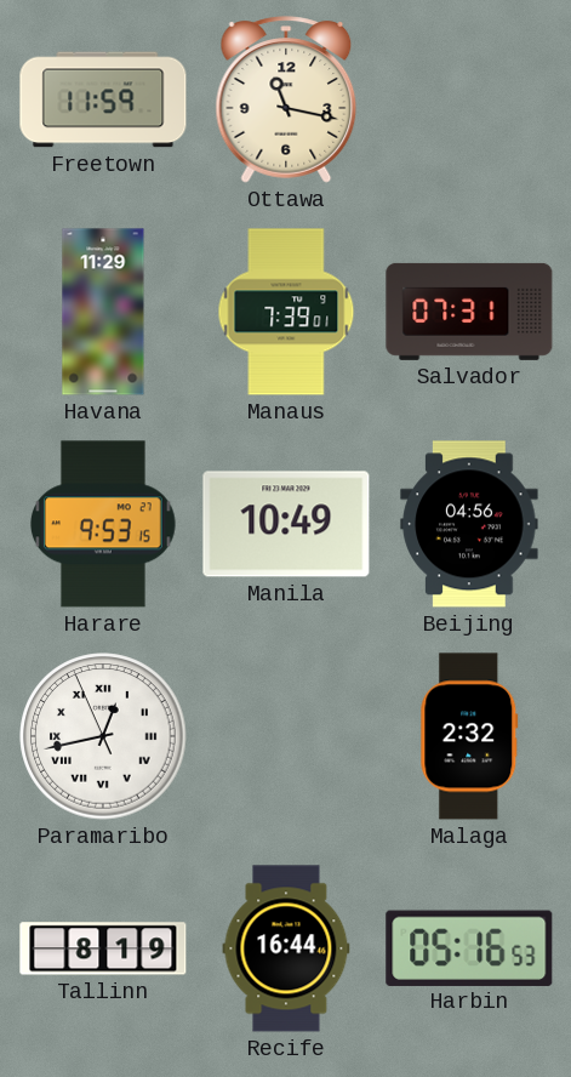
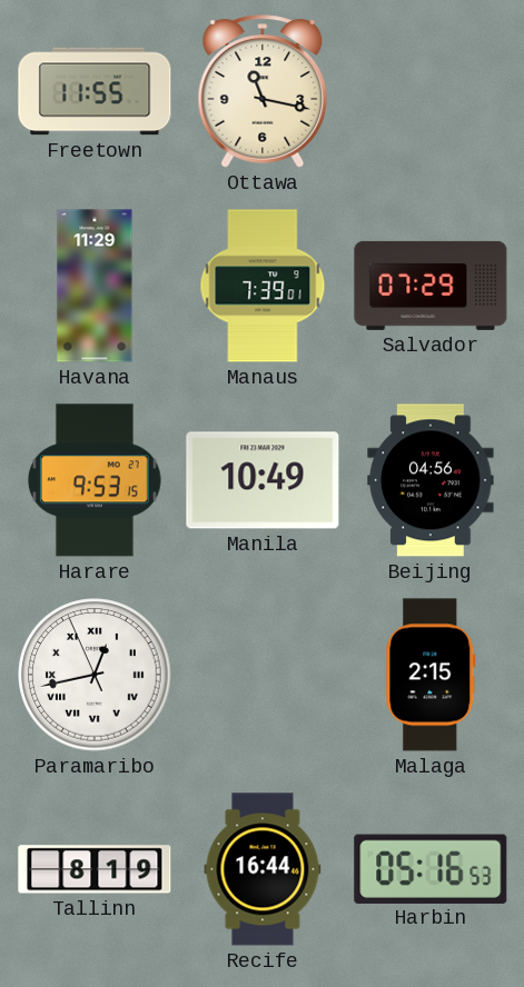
Freetown: 11:59 -> 11:55
Salvador: 07:31 -> 07:29
Malaga: 2:32 -> 2:15
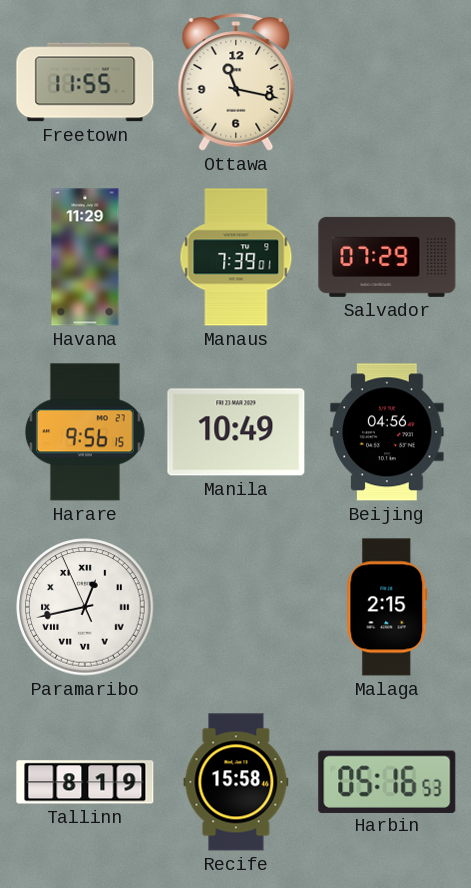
Harare: 9:53 -> 9:56
Recife: 16:44 -> 15:58
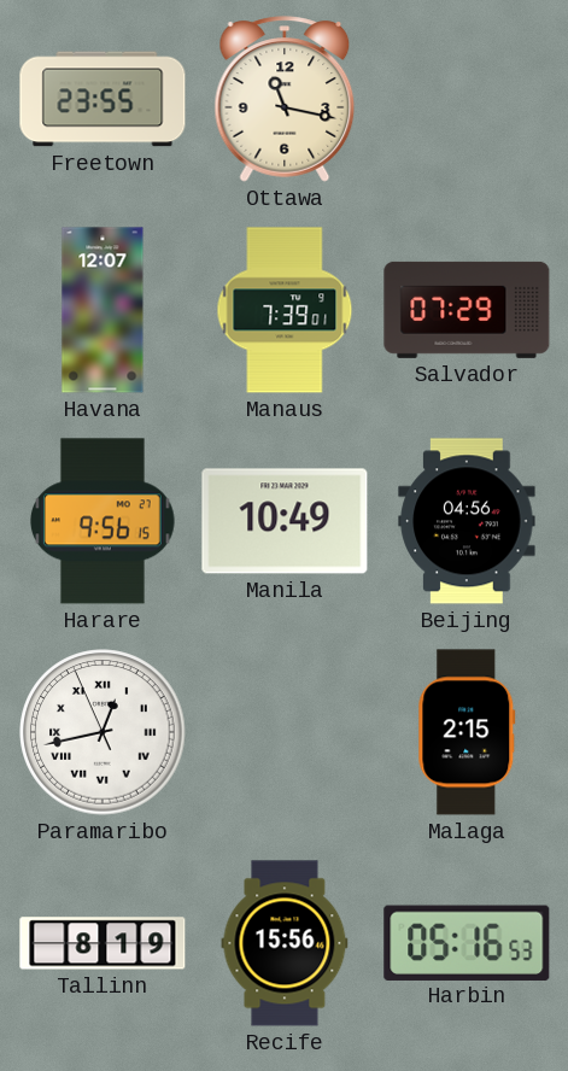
Freetown: 11:55 -> 23:55
Havana: 11:29 -> 12:07
Recife: 15:58 -> 15:56
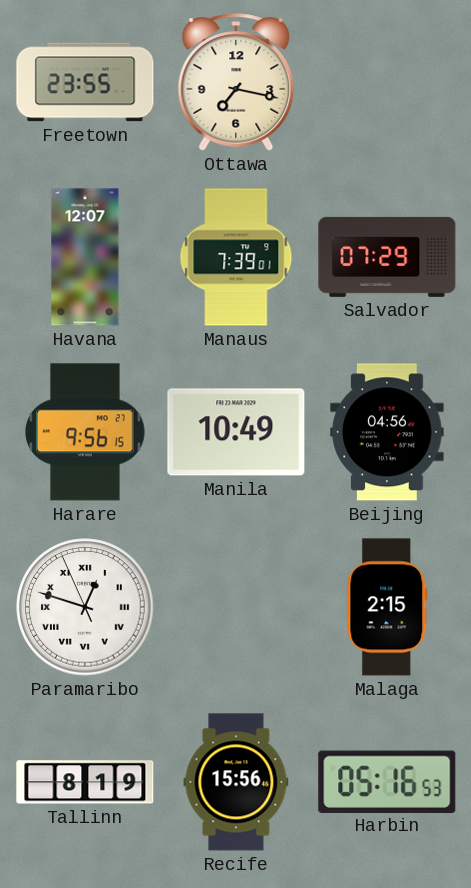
Ottawa: 11:17 -> 7:17
Paramaribo: 12:42 -> 12:47
